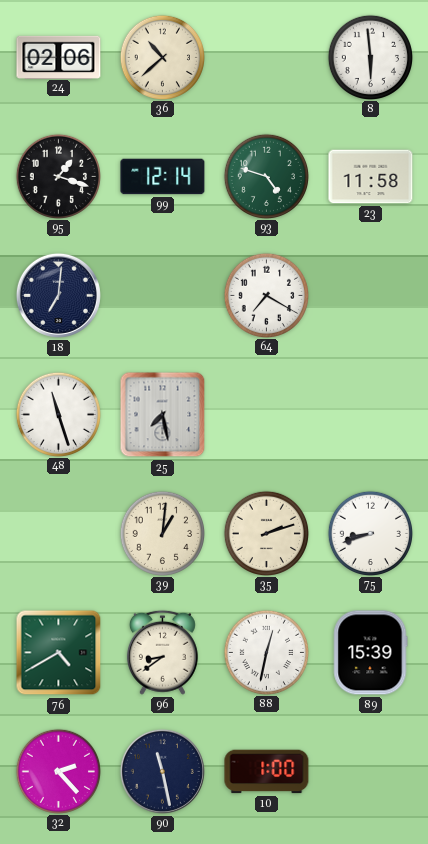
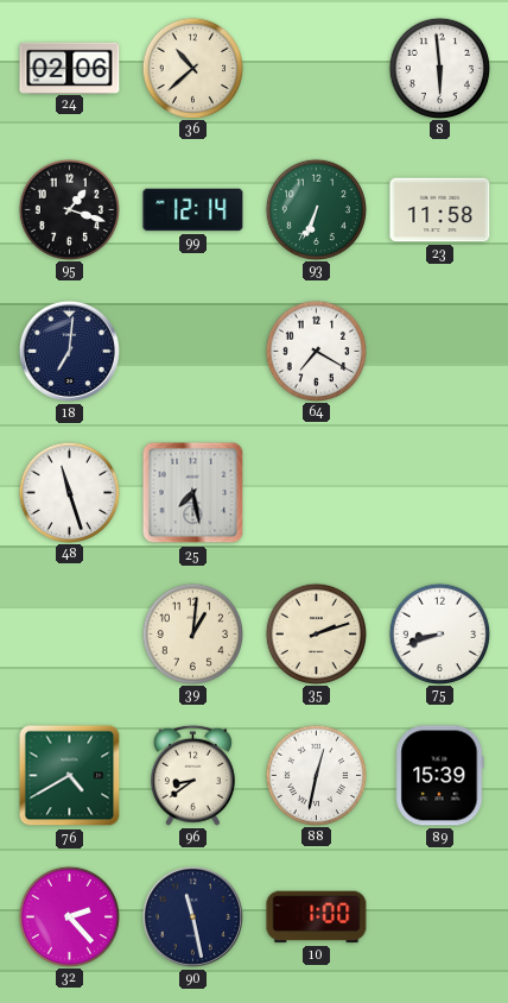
93: 4:48 -> 6:34
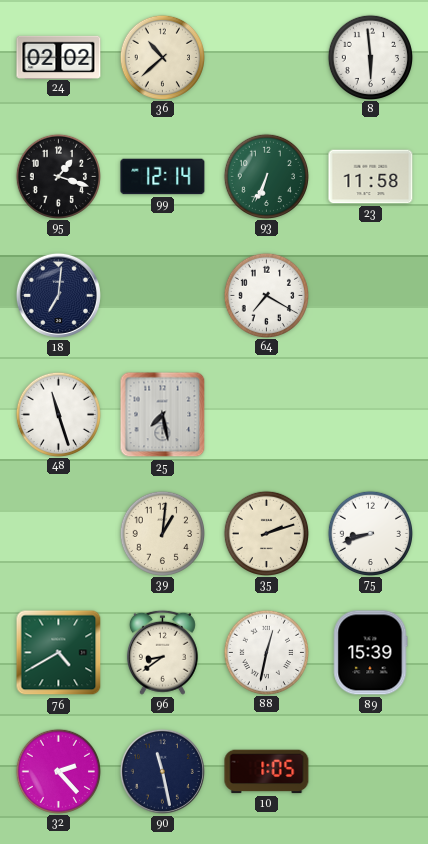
24: 02:06 -> 02:02
10: 1:00 -> 1:05
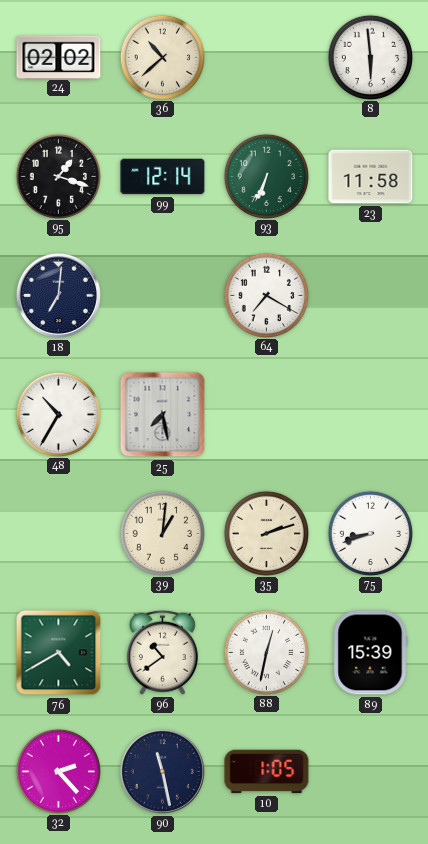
48: 11:27 -> 10:35
96: 8:39 -> 10:39
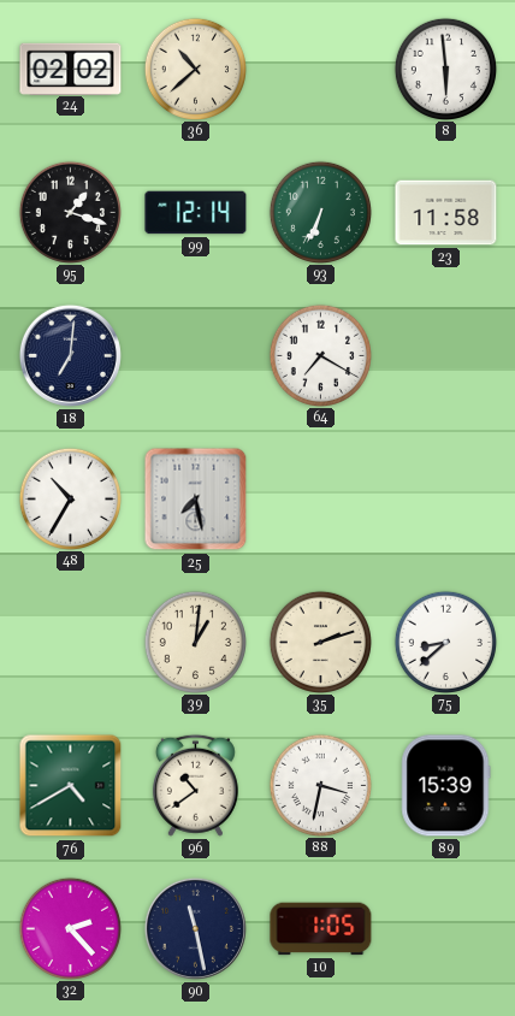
75: 8:42 -> 8:38
88: 12:32 -> 3:32
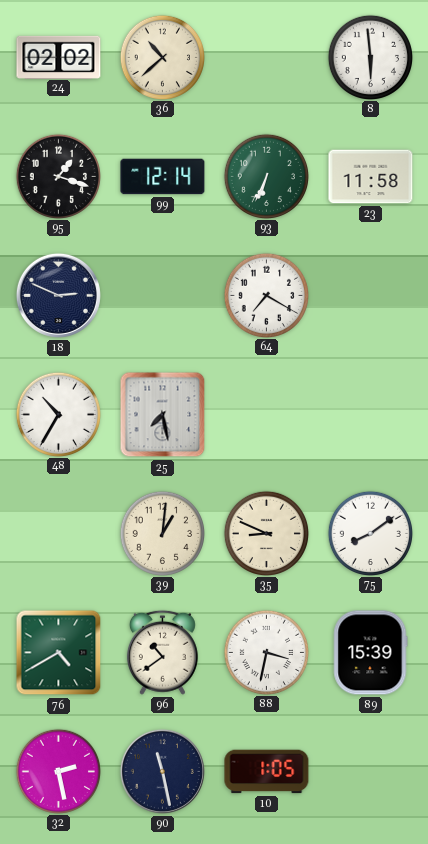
18: 7:01 -> 2:49
35: 2:12 -> 8:49
75: 8:38 -> 8:09
32: 2:23 -> 2:28
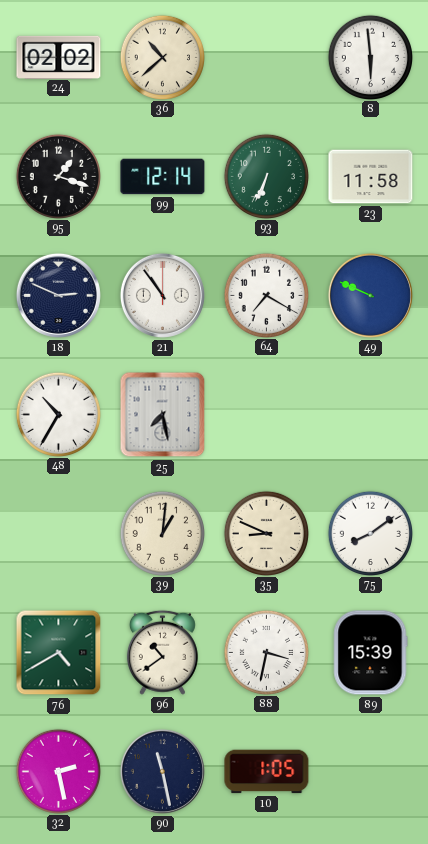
21: none -> 10:54
49: none -> 9:49
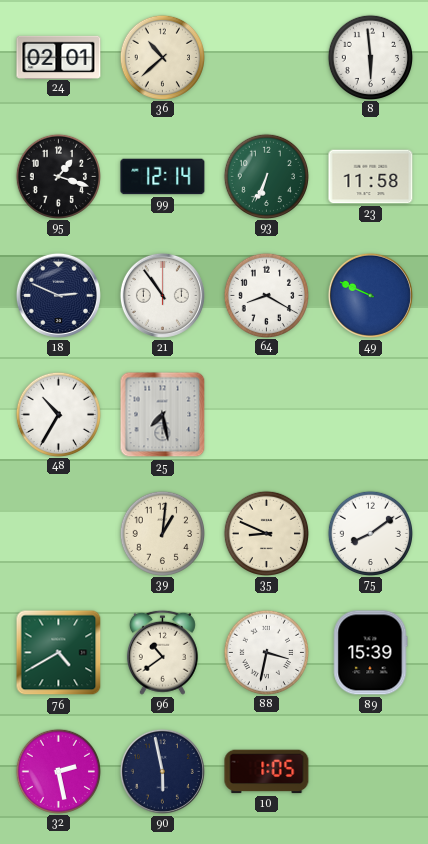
24: 02:02 -> 02:01
64: 7:20 -> 8:20
90: 11:28 -> 5:58
